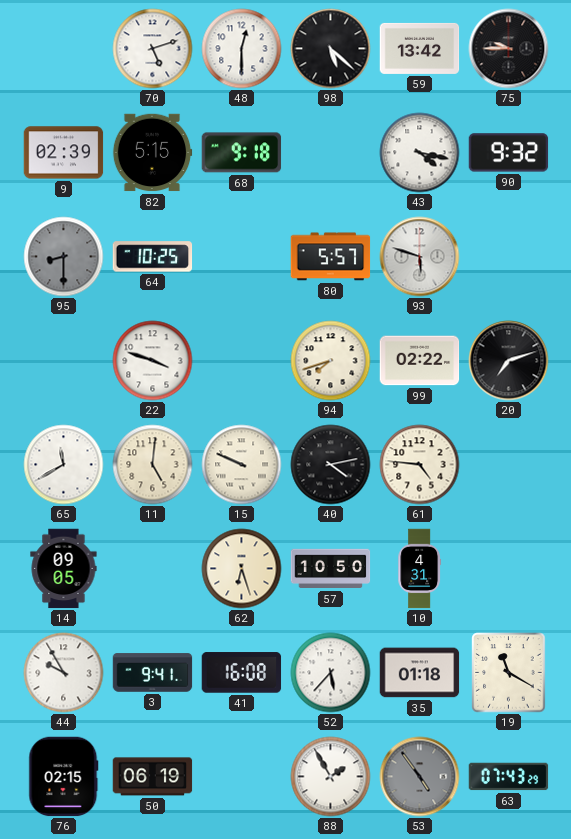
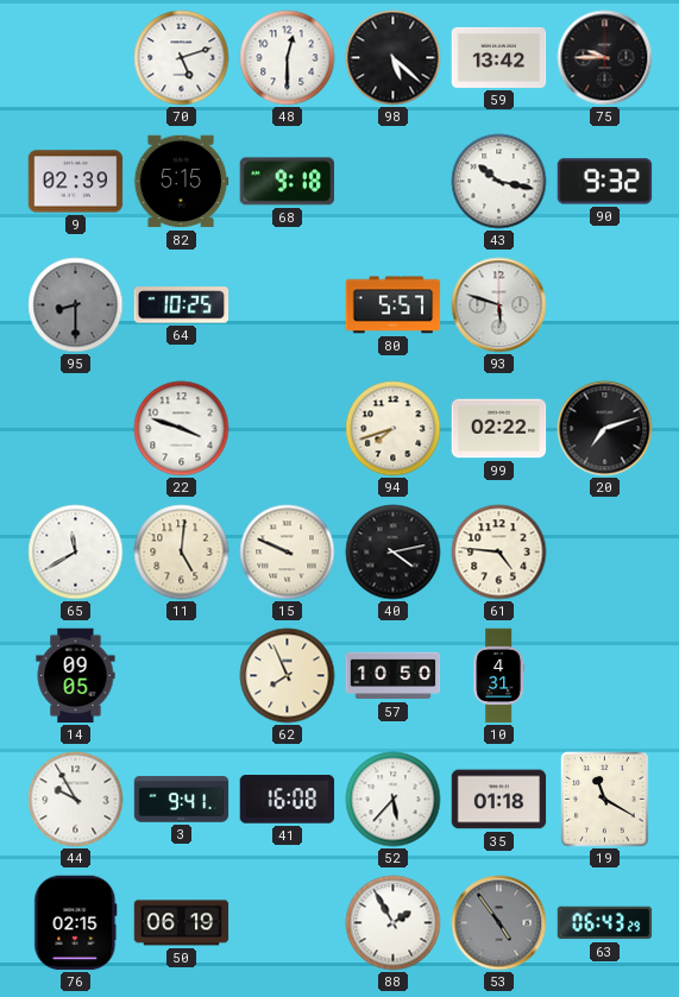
43: 4:17 -> 10:17
62: 6:27 -> 7:56
63: 07:43 -> 06:43
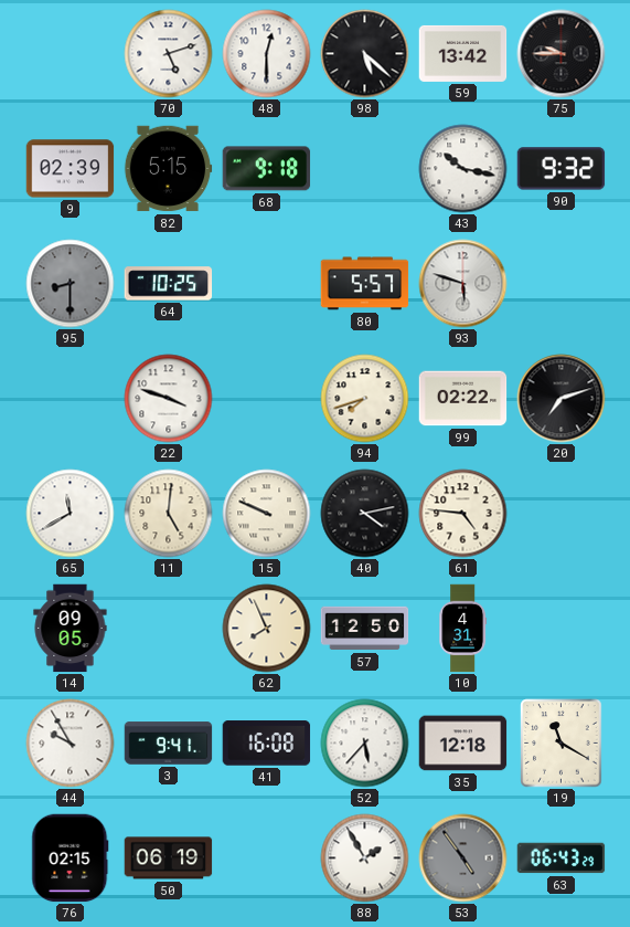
57: 10:50 -> 12:50
35: 01:18 -> 12:18
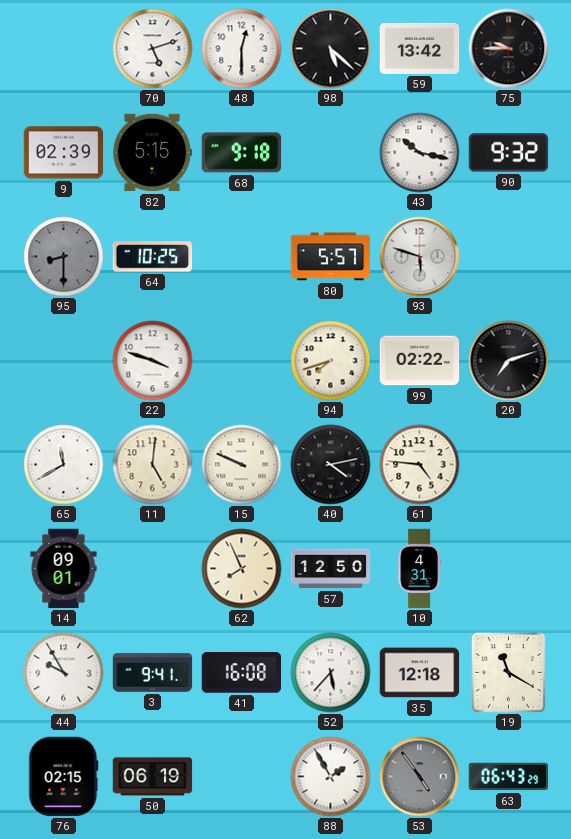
14: 09:05 -> 09:01
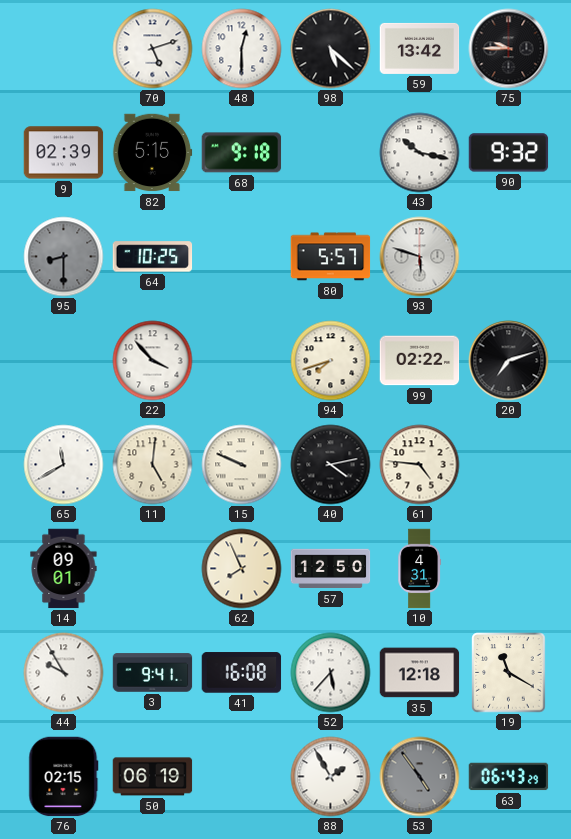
22: 3:48 -> 3:53
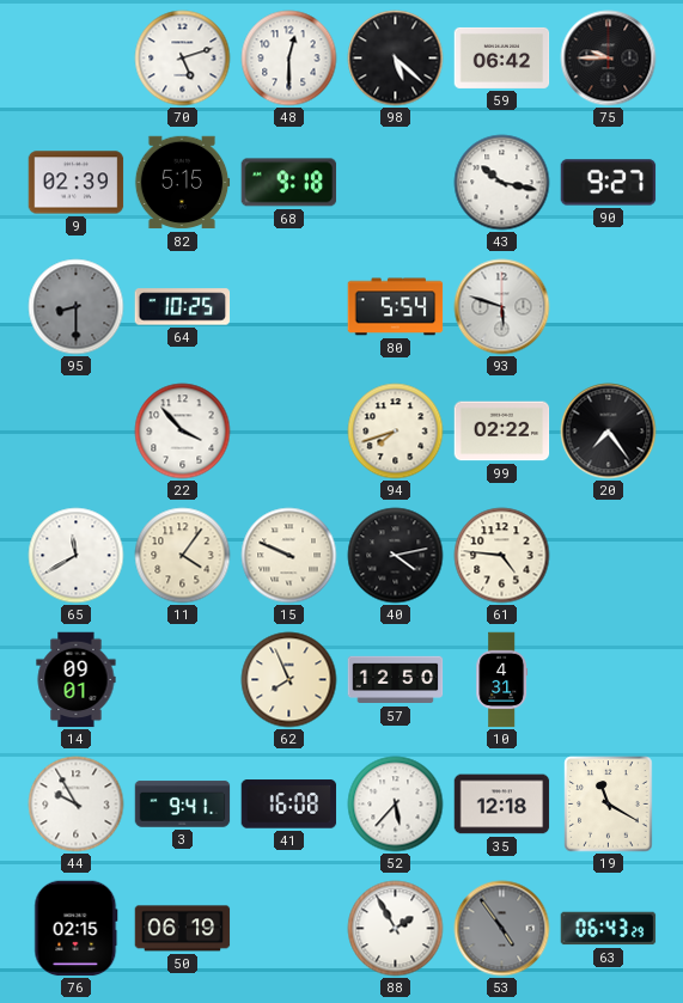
59: 13:42 -> 06:42
90: 9:32 -> 9:27
80: 5:57 -> 5:54
20: 7:12 -> 7:24
11: 5:01 -> 4:06
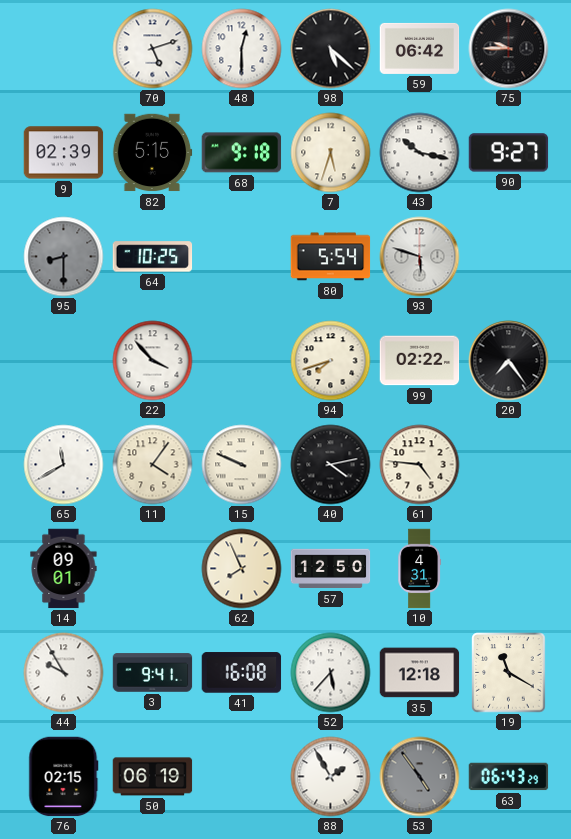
7: none -> 5:33
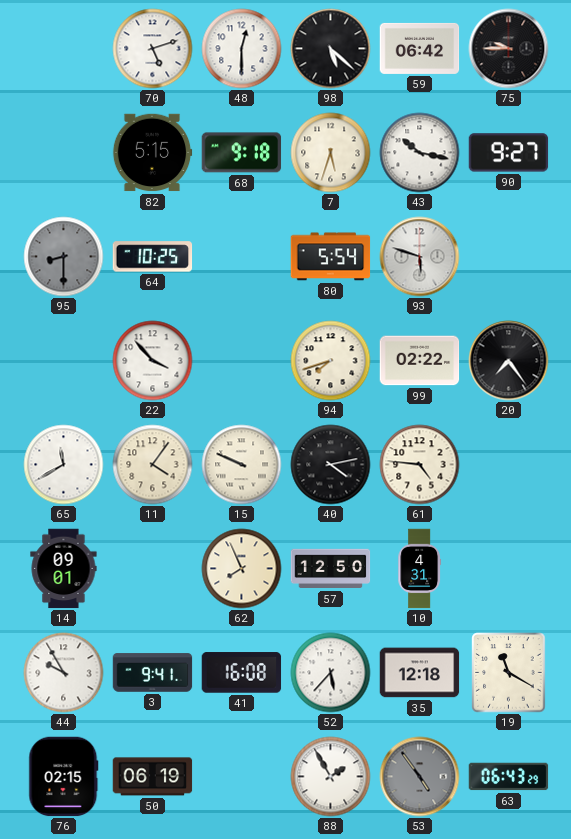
9: 02:39 -> none
